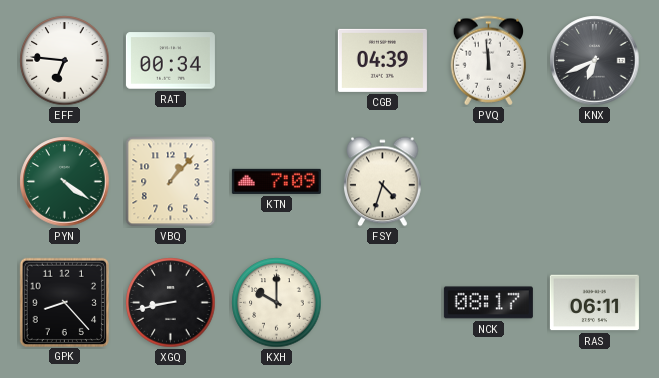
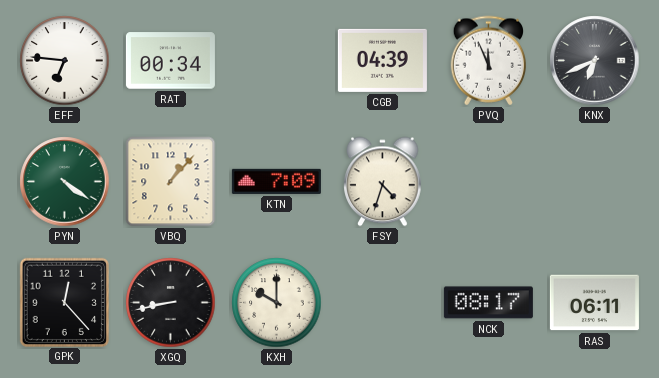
PVQ: 11:59 -> 11:56
GPK: 8:23 -> 12:23
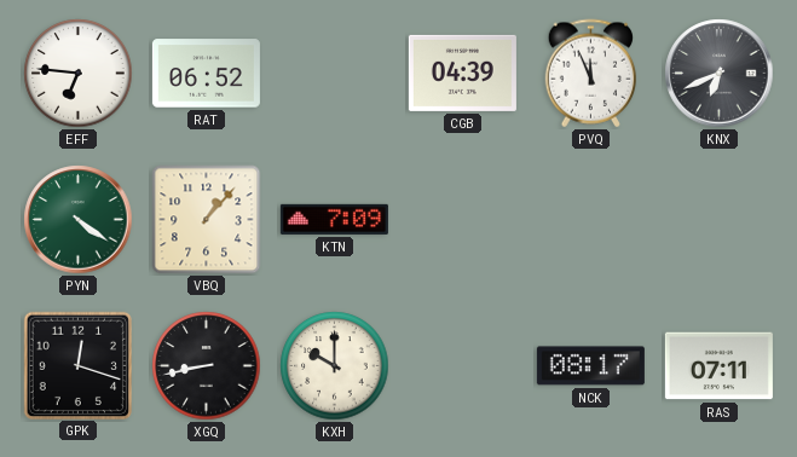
RAT: 00:34 -> 06:52
FSY: 4:33 -> none
GPK: 12:23 -> 12:18
RAS: 06:11 -> 07:11
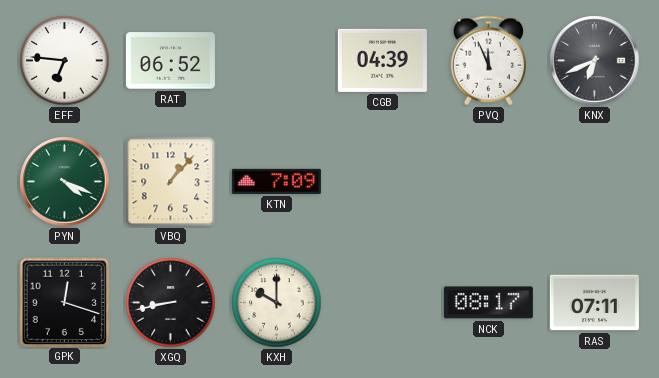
PYN: 4:21 -> 4:19
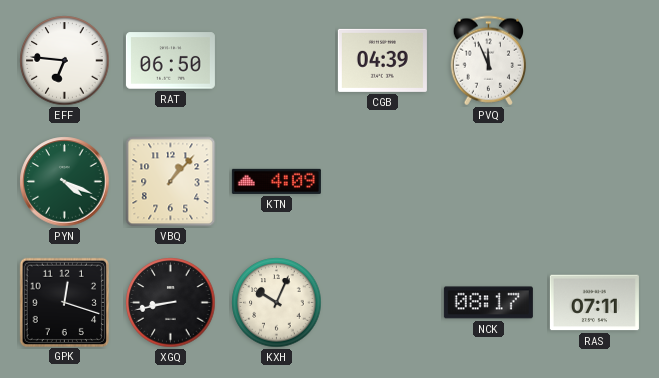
RAT: 06:52 -> 06:50
KNX: 6:41 -> none
KTN: 7:09 -> 4:09
KXH: 10:00 -> 10:04
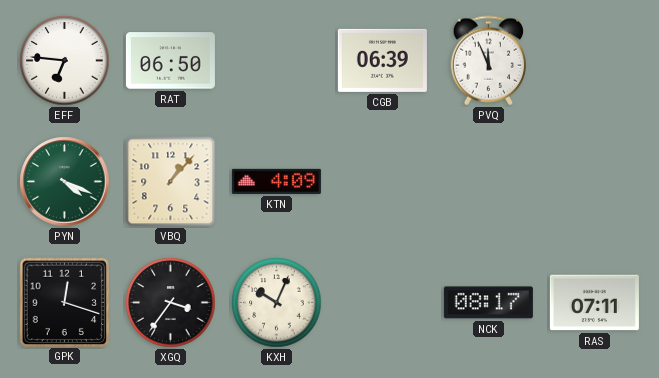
CGB: 04:39 -> 06:39
XGQ: 8:43 -> 3:36
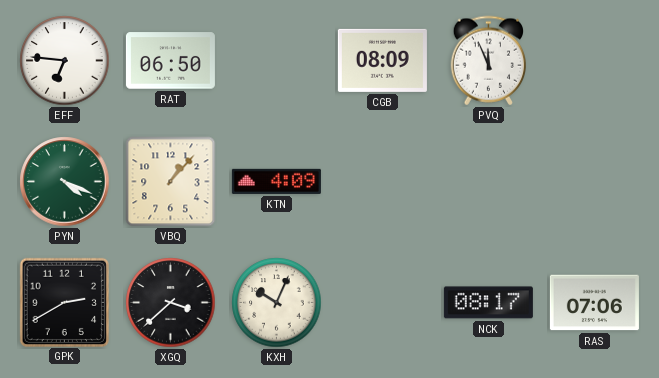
CGB: 06:39 -> 08:09
GPK: 12:18 -> 2:40
XGQ: 3:36 -> 3:38
RAS: 07:11 -> 07:06
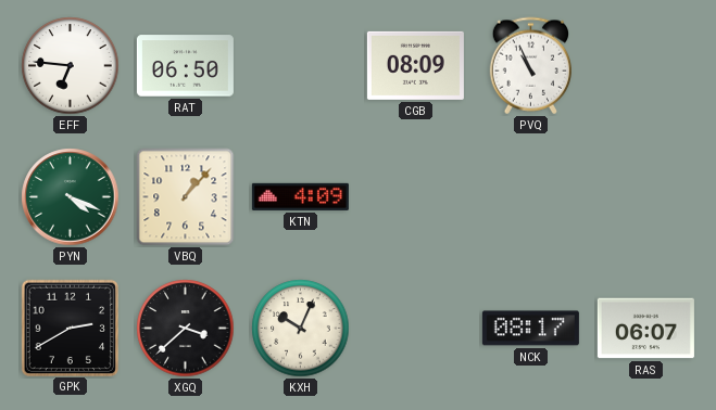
PVQ: 11:56 -> 10:56
RAS: 07:06 -> 06:07
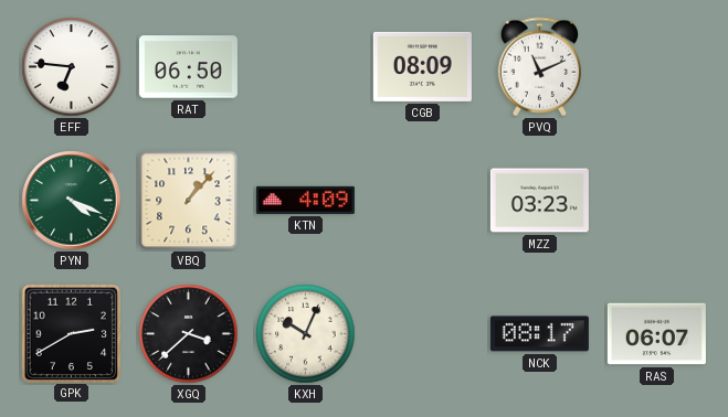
PVQ: 10:56 -> 11:11
MZZ: none -> 03:23
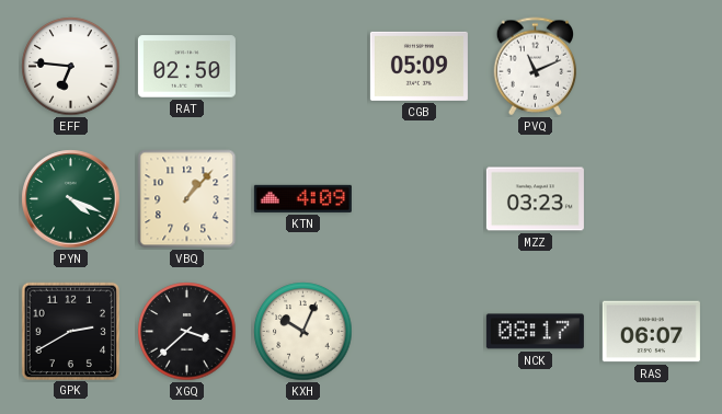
RAT: 06:50 -> 02:50
CGB: 08:09 -> 05:09
